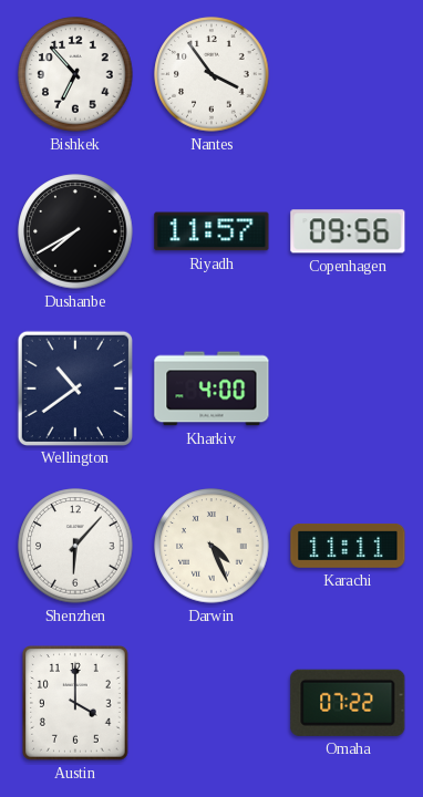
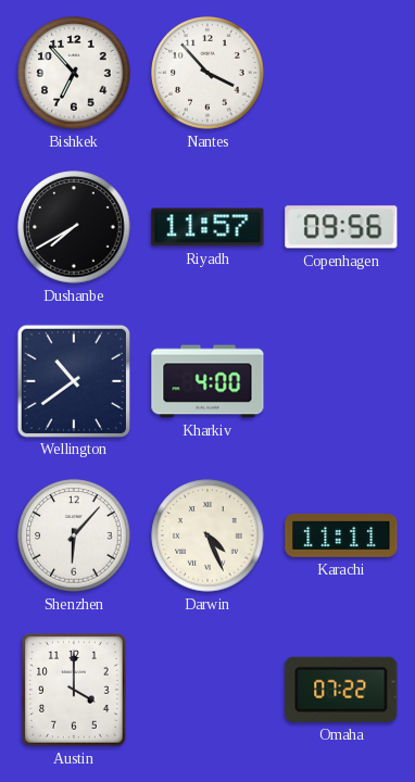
Nantes: 3:54 -> 3:53
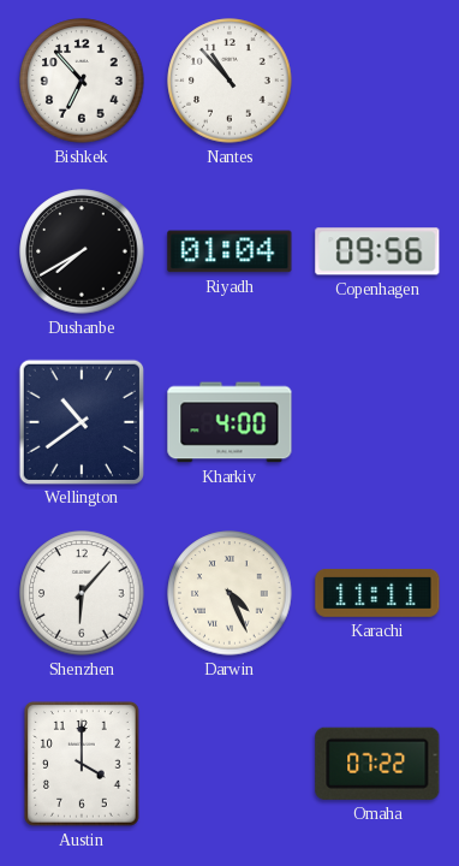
Nantes: 3:53 -> 10:53
Riyadh: 11:57 -> 01:04
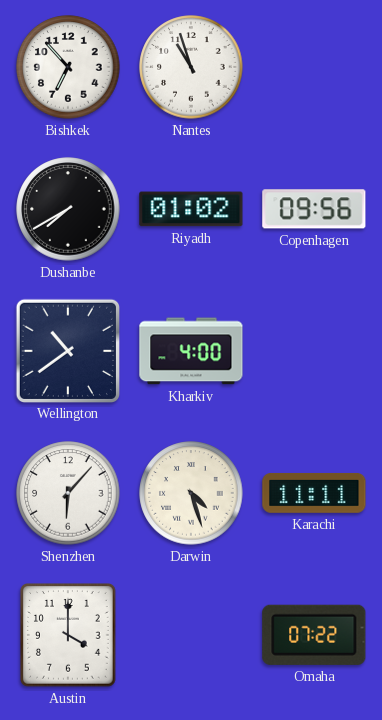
Nantes: 10:53 -> 10:57
Riyadh: 01:04 -> 01:02
Darwin: 4:26 -> 4:27
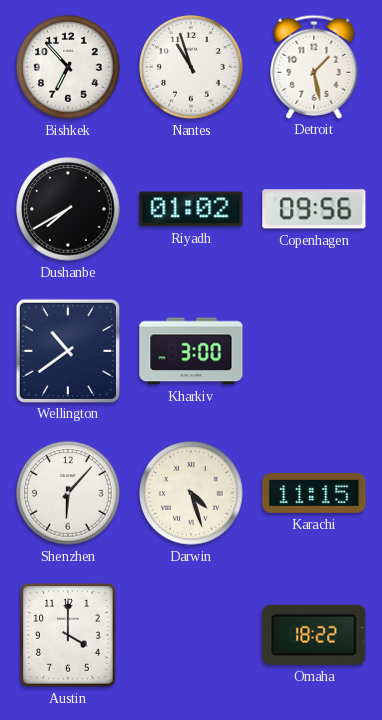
Detroit: none -> 1:28
Kharkiv: 4:00 -> 3:00
Karachi: 11:11 -> 11:15
Omaha: 07:22 -> 18:22
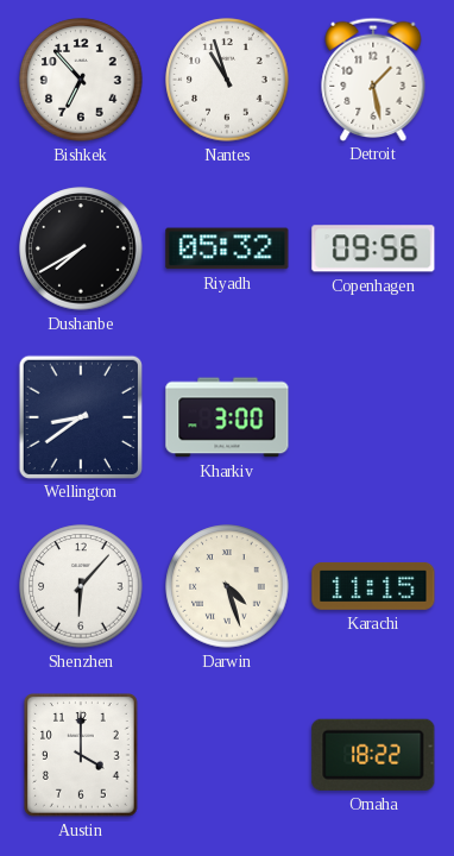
Riyadh: 01:02 -> 05:32
Wellington: 10:39 -> 8:39
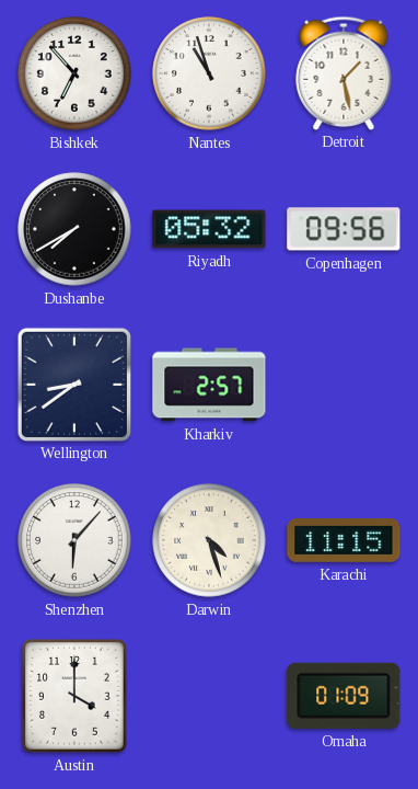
Kharkiv: 3:00 -> 2:57
Omaha: 18:22 -> 01:09
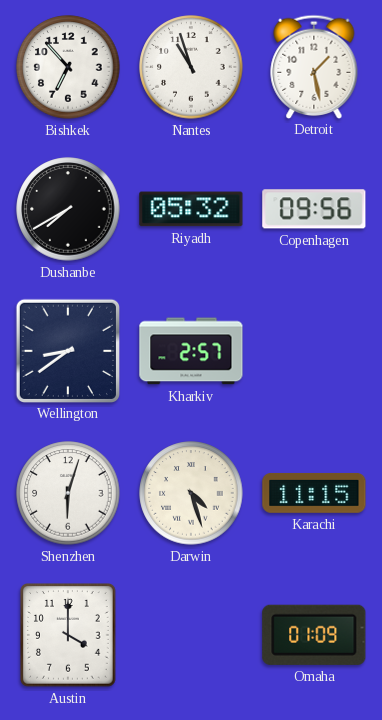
Shenzhen: 6:07 -> 6:03
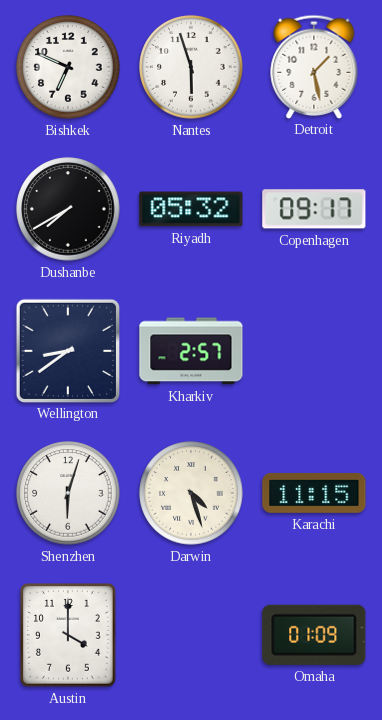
Bishkek: 6:53 -> 6:49
Nantes: 10:57 -> 5:57
Copenhagen: 09:56 -> 09:17
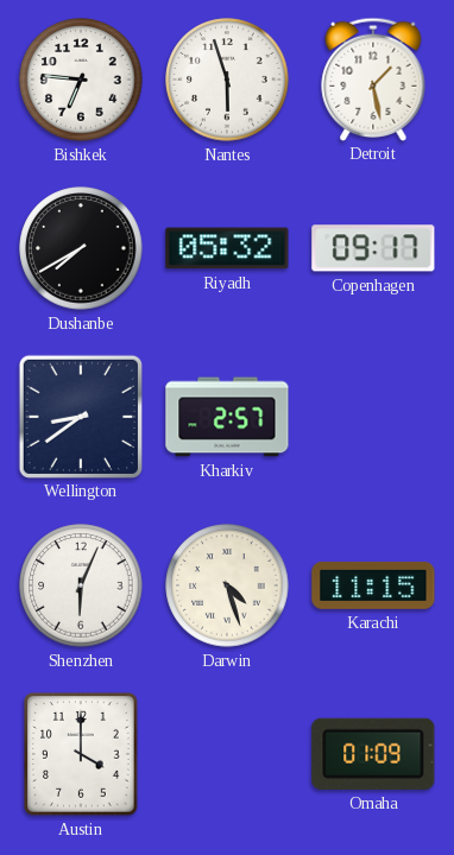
Bishkek: 6:49 -> 6:46
Shenzhen: 6:03 -> 6:04
